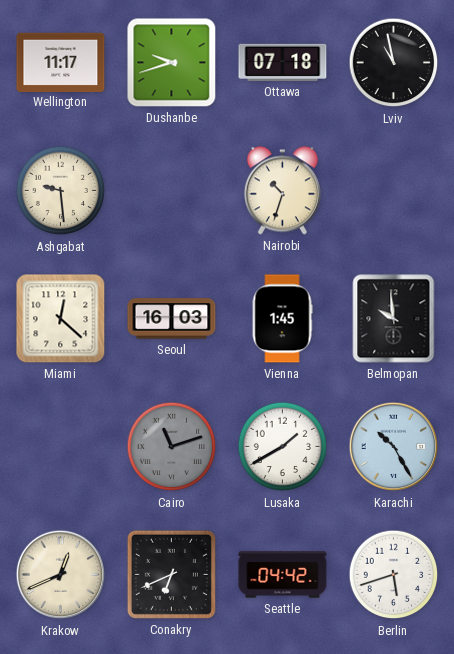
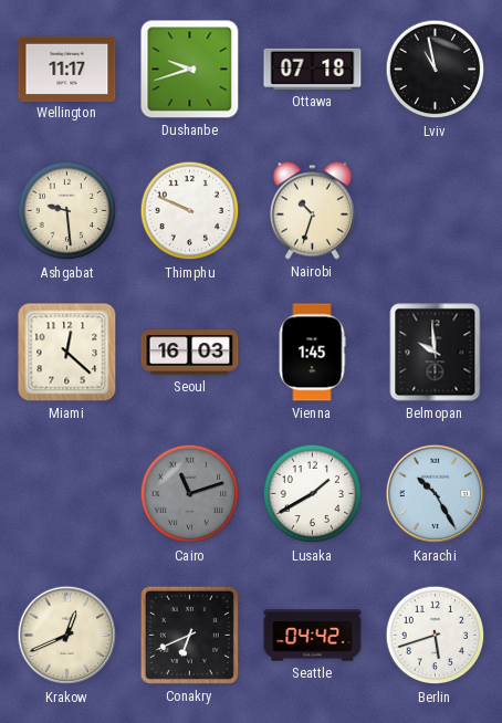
Thimphu: none -> 9:49
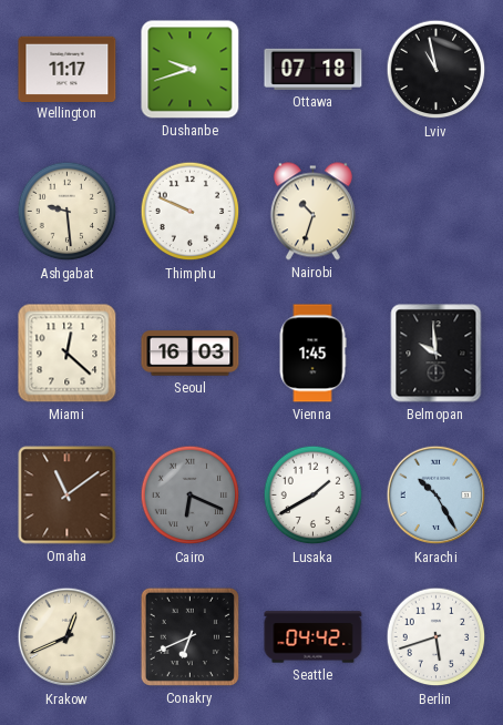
Omaha: none -> 11:09
Cairo: 11:12 -> 6:19
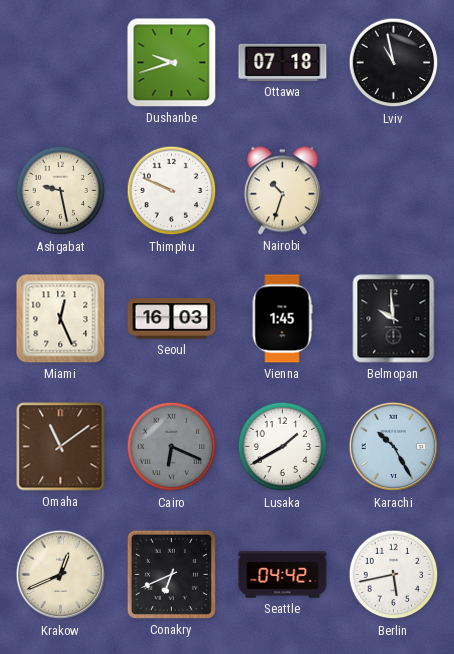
Wellington: 11:17 -> none
Ashgabat: 9:29 -> 9:28
Miami: 12:22 -> 12:26
Berlin: 5:42 -> 5:43
